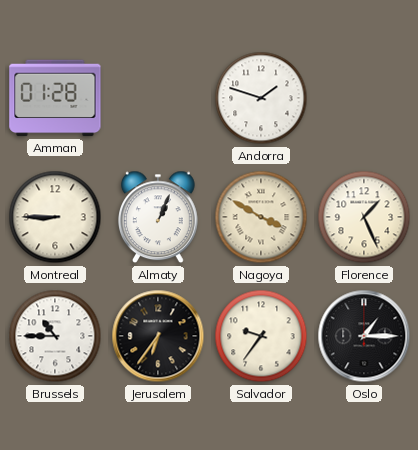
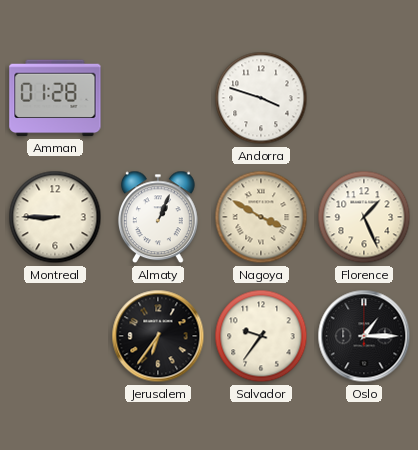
Andorra: 1:48 -> 3:48
Brussels: 10:45 -> none
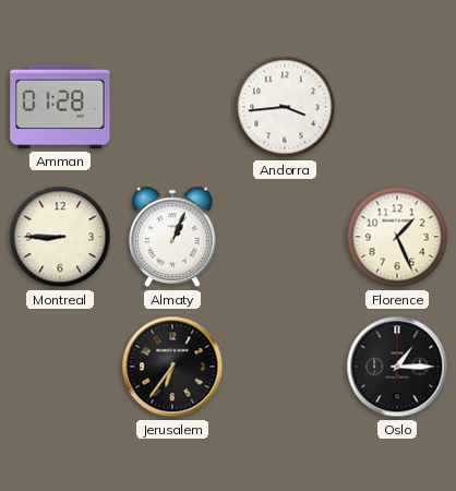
Andorra: 3:48 -> 3:44
Nagoya: 3:50 -> none
Salvador: 9:36 -> none
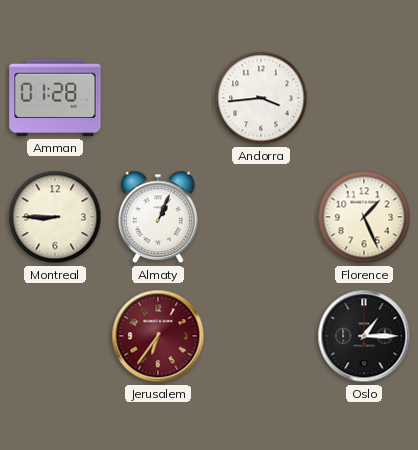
Jerusalem dial: black -> burgundy
